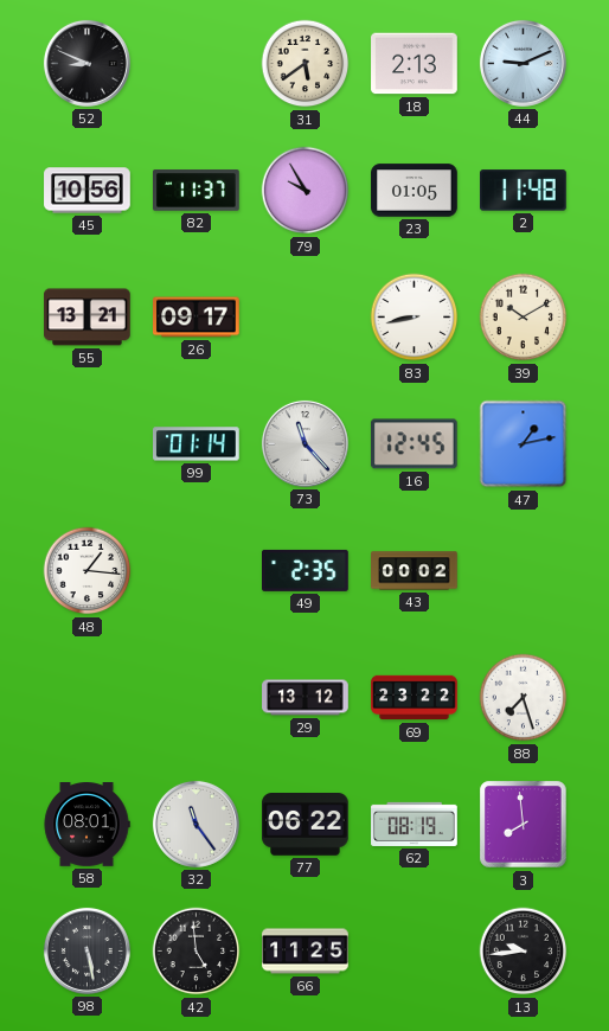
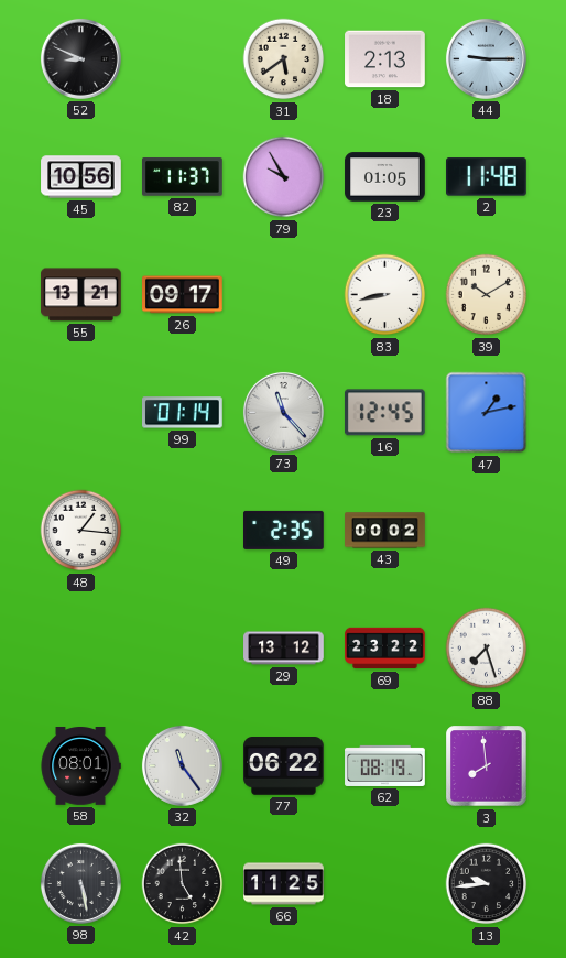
44: 9:11 -> 9:15
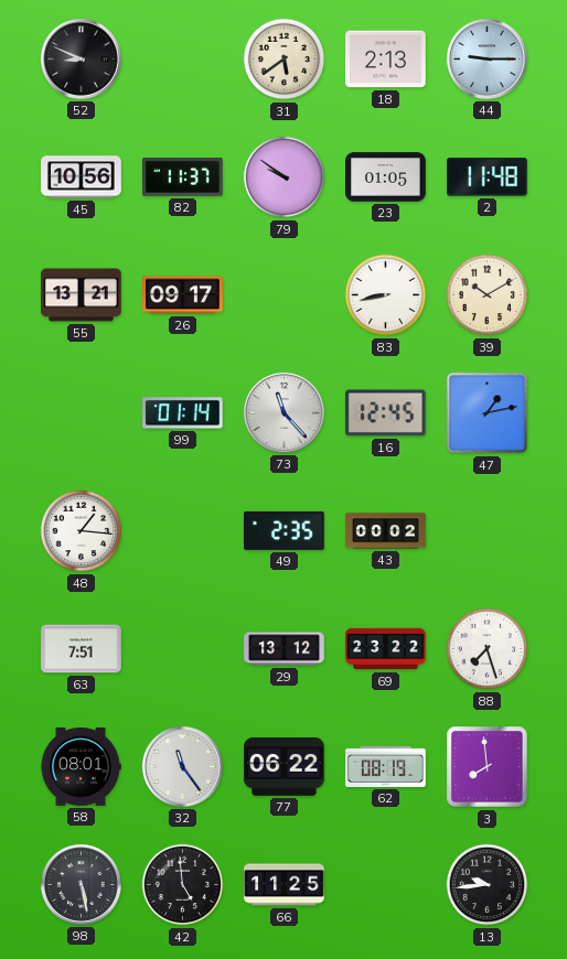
79: 9:55 -> 9:51
63: none -> 7:51
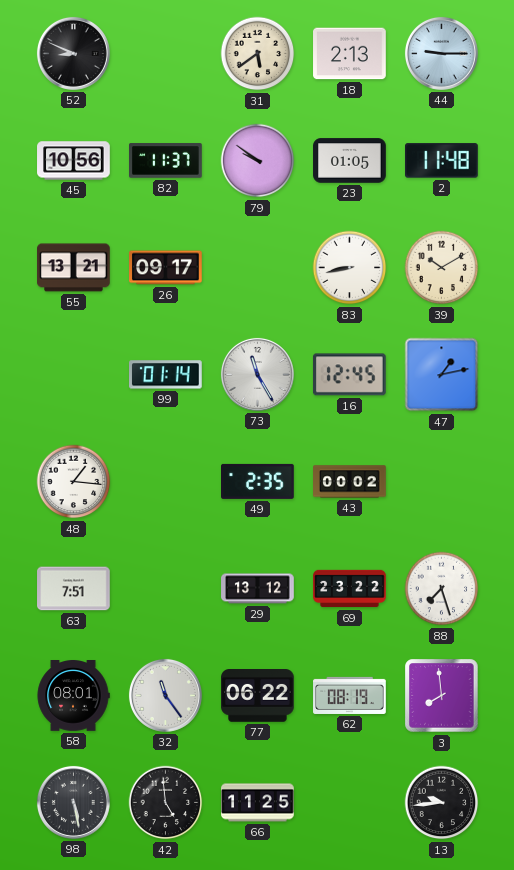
73: 11:23 -> 11:25
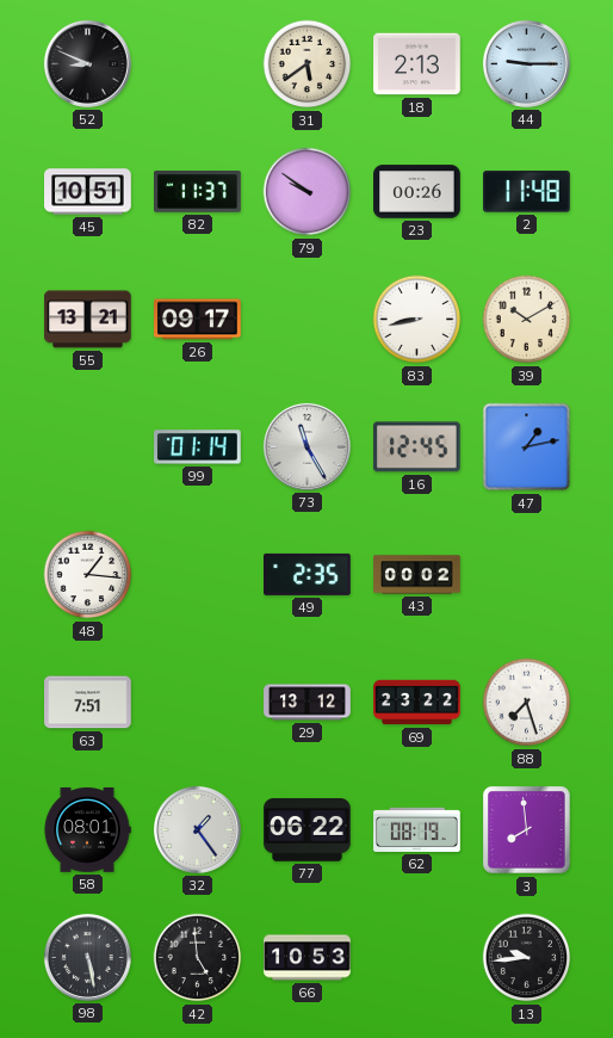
45: 10:56 -> 10:51
23: 01:05 -> 00:26
32: 11:24 -> 1:24
66: 11:25 -> 10:53
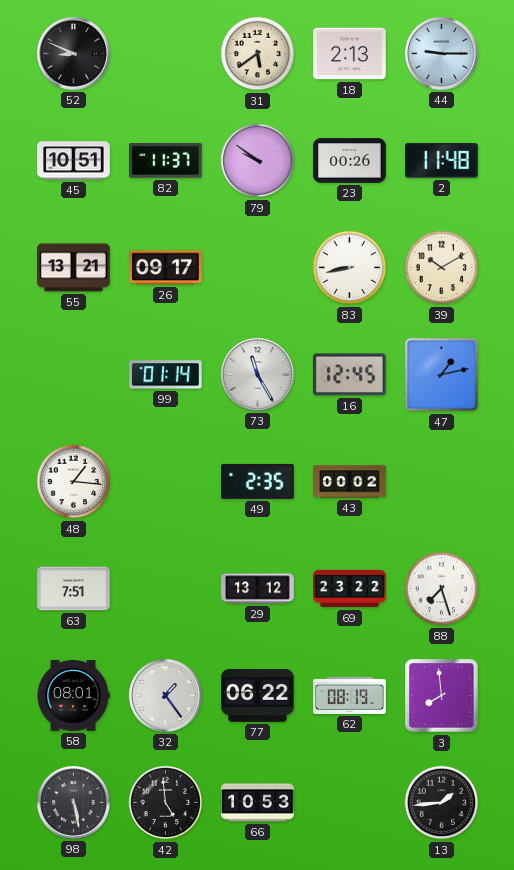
13: 9:44 -> 1:44
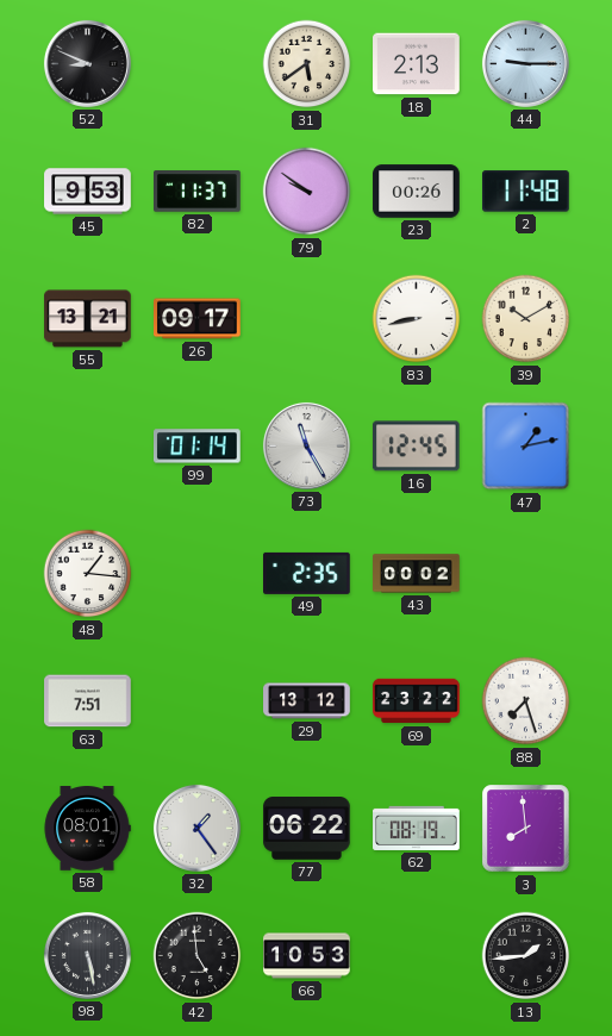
45: 10:51 -> 9:53
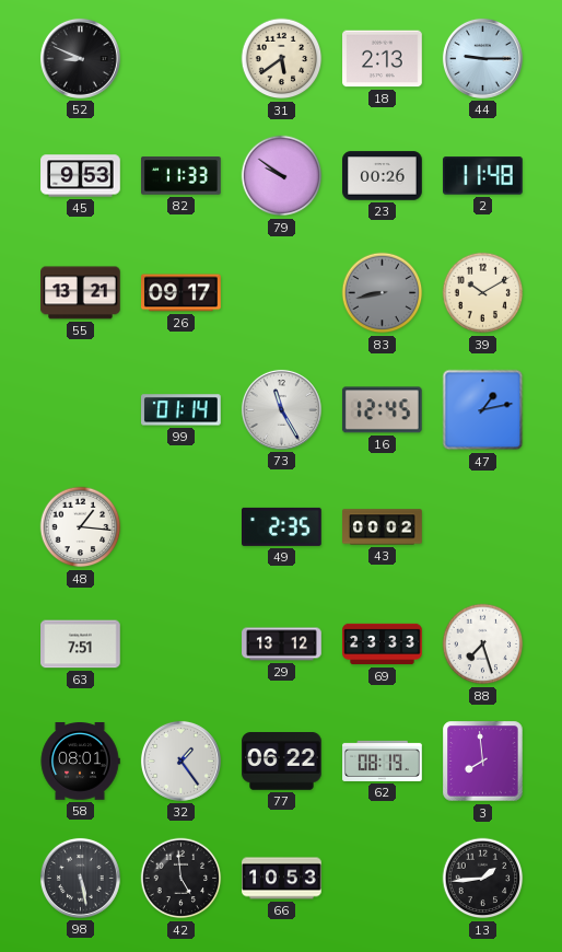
82: 11:37 -> 11:33
83 dial: white -> grey
69: 23:22 -> 23:33
